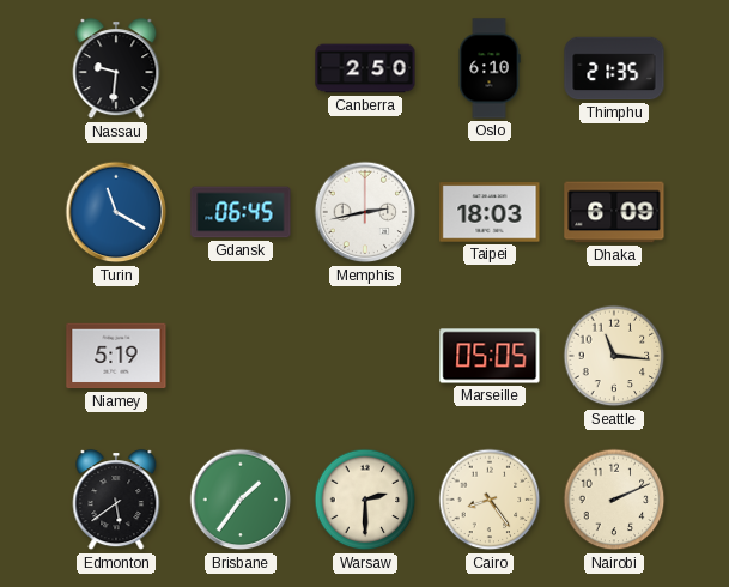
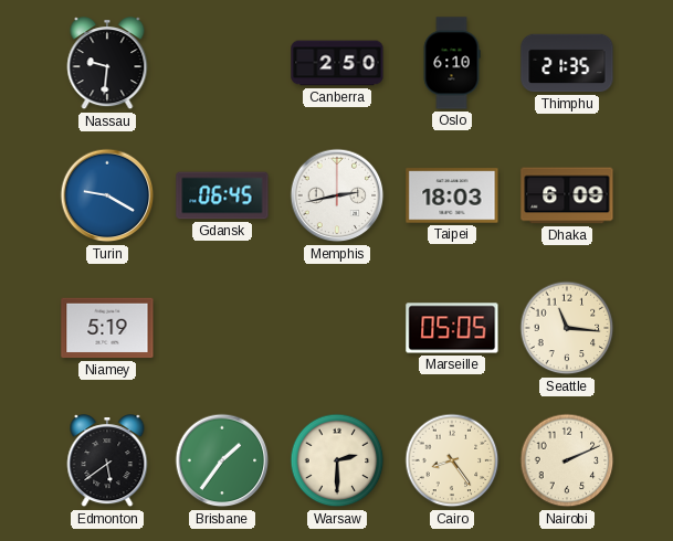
Turin: 11:20 -> 9:20
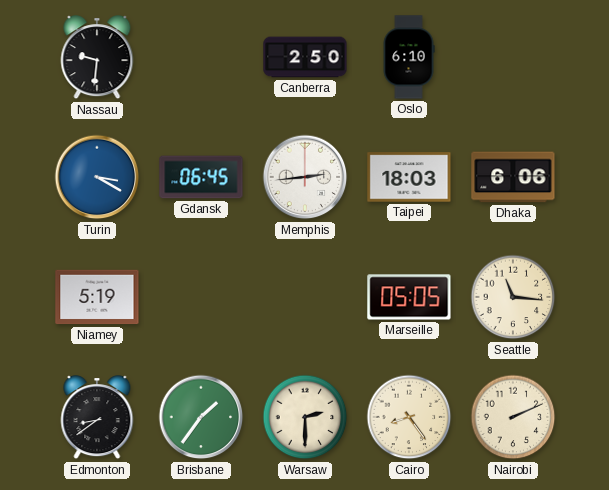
Thimphu: 21:35 -> none
Turin: 9:20 -> 3:20
Memphis: 2:43 -> 2:44
Dhaka: 6:09 -> 6:06
Edmonton: 5:39 -> 8:39
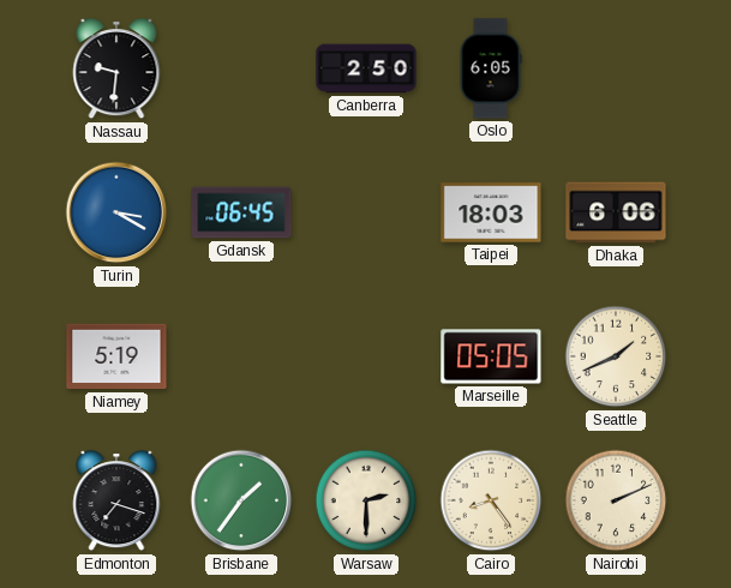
Oslo: 6:10 -> 6:05
Memphis: 2:44 -> none
Seattle: 11:16 -> 1:41
Edmonton: 8:39 -> 7:18
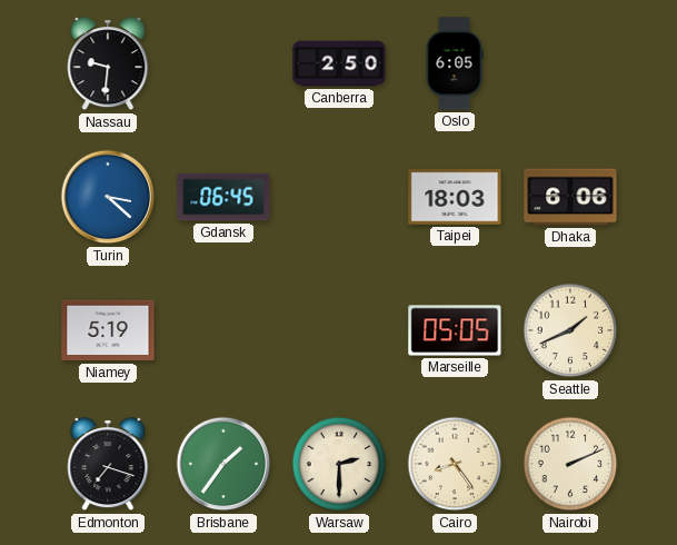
Turin: 3:20 -> 3:22
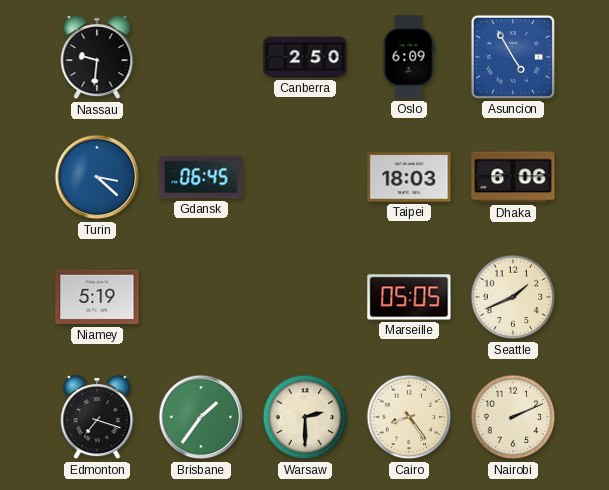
Oslo: 6:05 -> 6:09
Asuncion: none -> 4:55
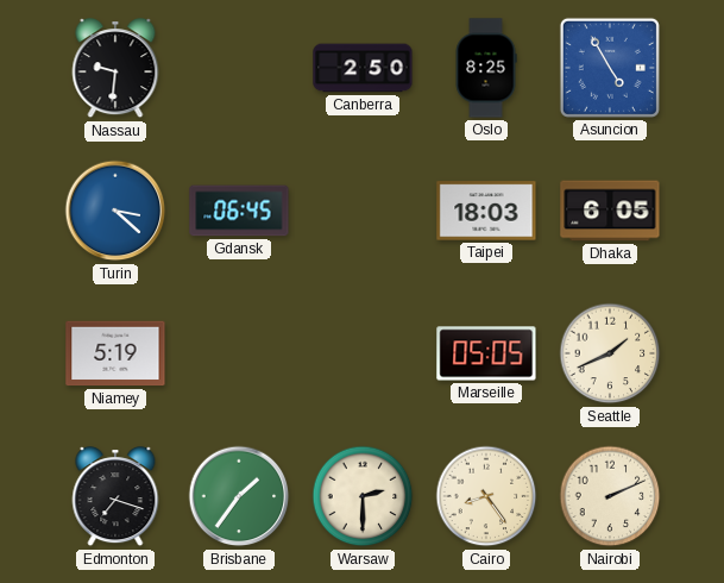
Oslo: 6:09 -> 8:25
Dhaka: 6:06 -> 6:05
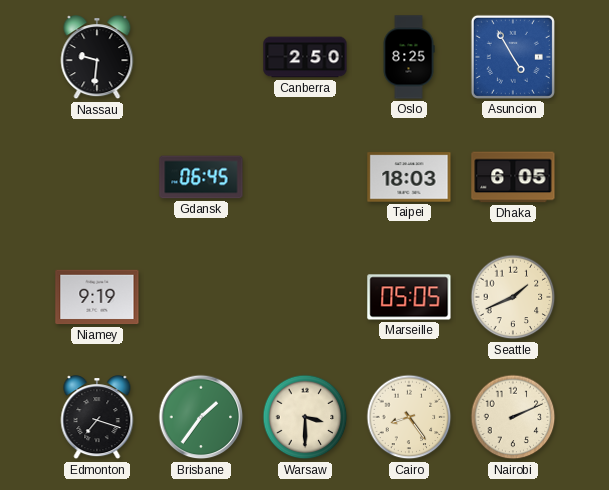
Turin: 3:22 -> none
Niamey: 5:19 -> 9:19
Warsaw: 2:30 -> 3:30
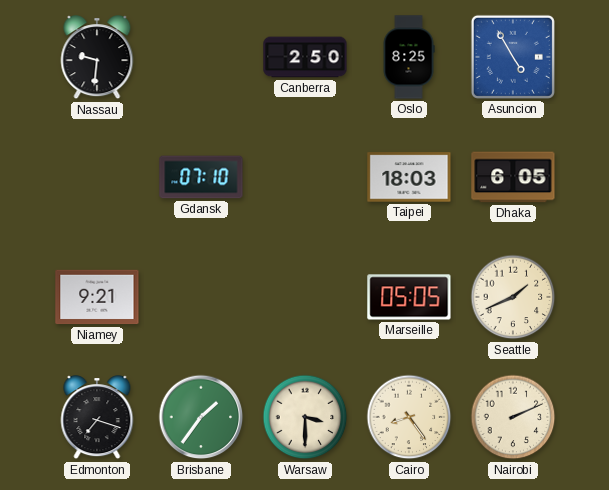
Gdansk: 06:45 -> 07:10
Niamey: 9:19 -> 9:21
